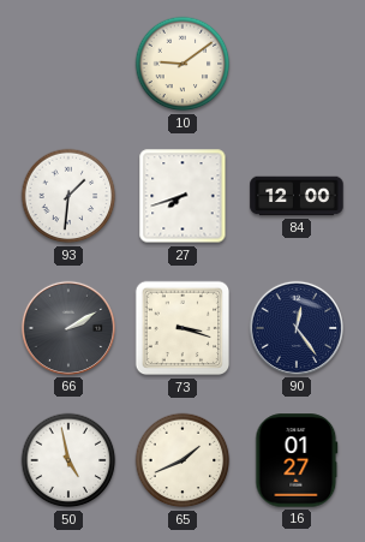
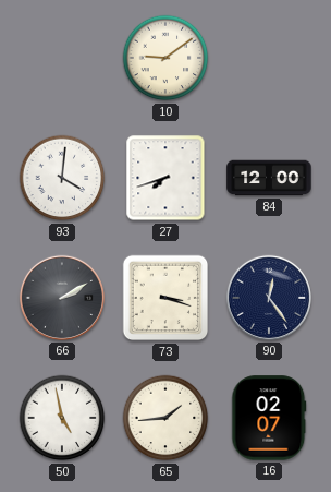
93: 1:31 -> 4:01
65: 1:41 -> 1:44
16: 01:27 -> 02:07
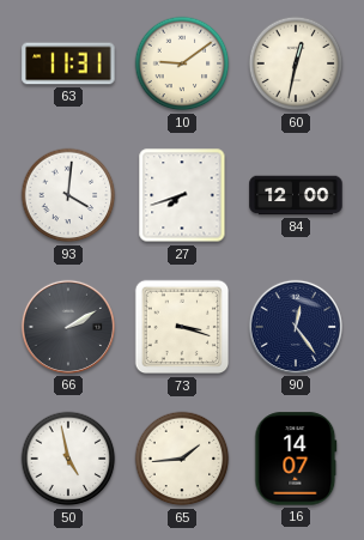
63: none -> 11:31
60: none -> 12:32
16: 02:07 -> 14:07
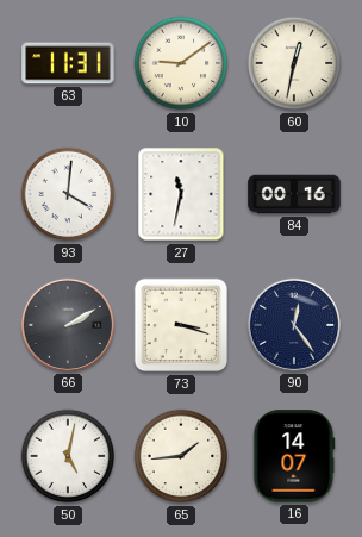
27: 7:42 -> 11:32
84: 12:00 -> 00:16
50: 4:58 -> 5:02
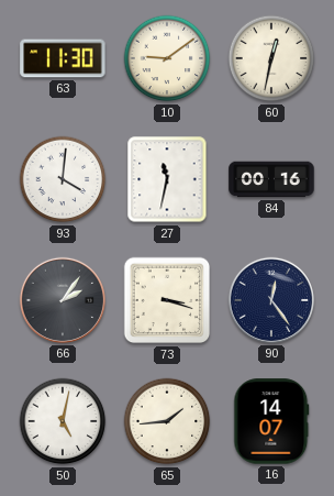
63: 11:31 -> 11:30
66: 2:10 -> 2:06
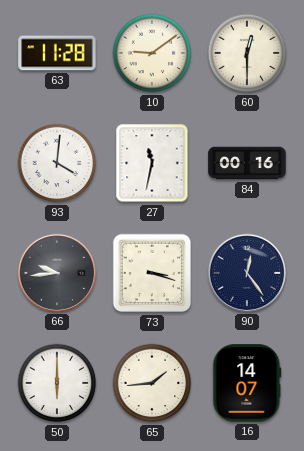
63: 11:30 -> 11:28
60: 12:32 -> 12:30
66: 2:06 -> 9:44
50: 5:02 -> 6:00
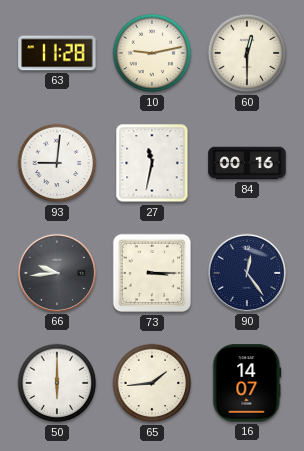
10: 9:09 -> 9:13
93: 4:01 -> 9:01
73: 3:18 -> 3:15
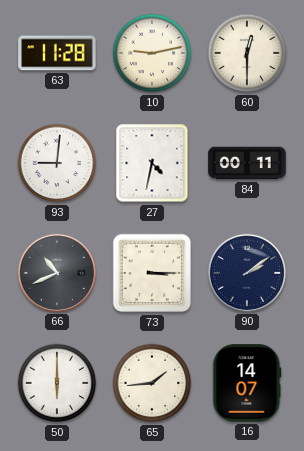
27: 11:32 -> 4:32
84: 00:16 -> 00:11
66: 9:44 -> 10:41
90: 12:24 -> 2:09
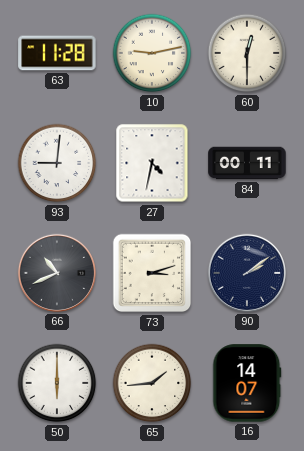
73: 3:15 -> 3:12
